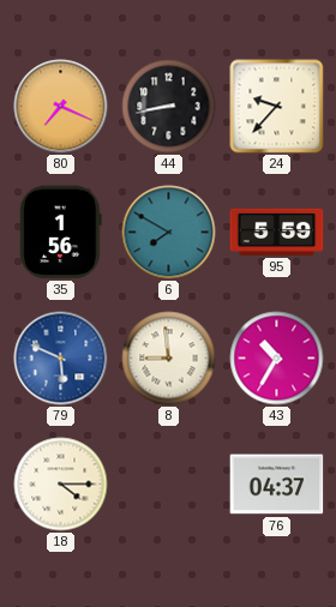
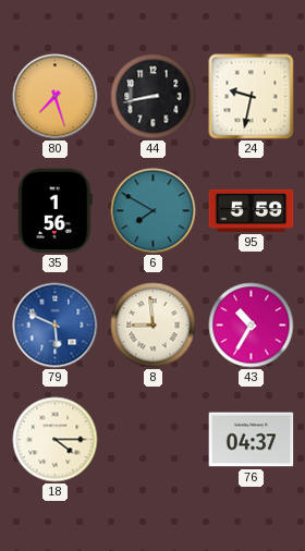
80: 7:19 -> 7:27
24: 9:37 -> 9:32
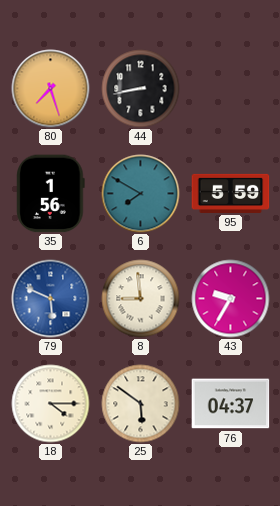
24: 9:32 -> none
43: 10:35 -> 9:35
25: none -> 5:51
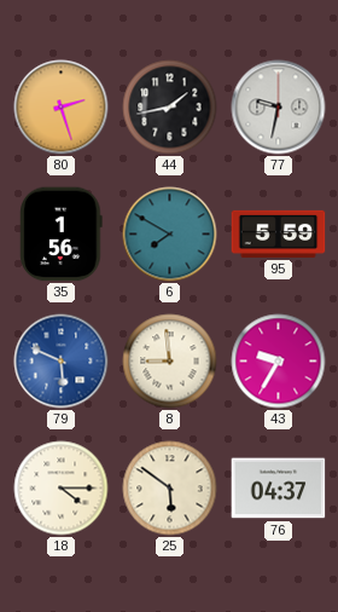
80: 7:27 -> 2:27
44: 8:43 -> 1:43
77: none -> 9:32
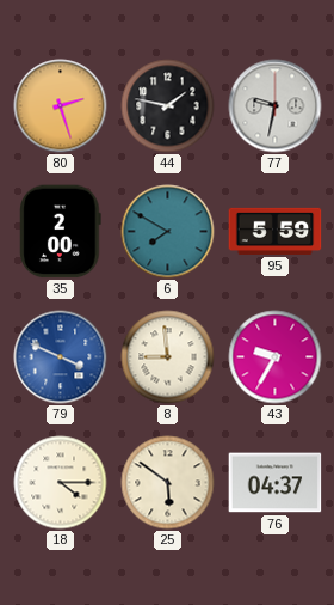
44: 1:43 -> 1:47
35: 1:56 -> 2:00
79: 5:49 -> 3:49
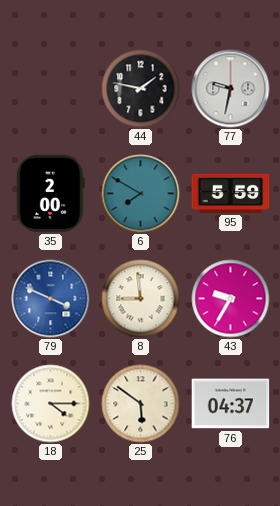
80: 2:27 -> none
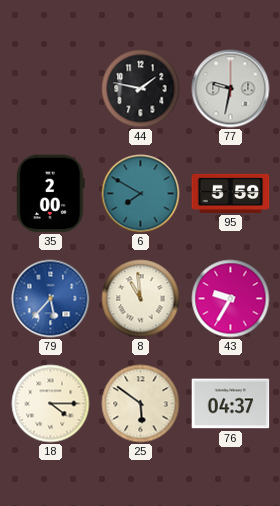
79: 3:49 -> 5:37
8: 8:59 -> 10:59
